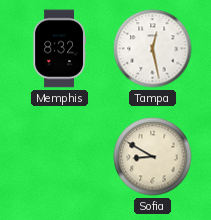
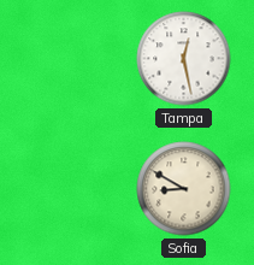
Memphis: 8:32 -> none
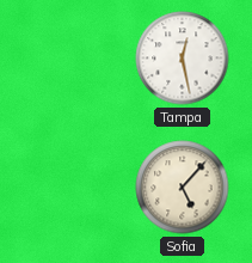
Sofia: 8:50 -> 5:07
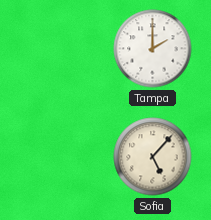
Tampa: 12:28 -> 2:00
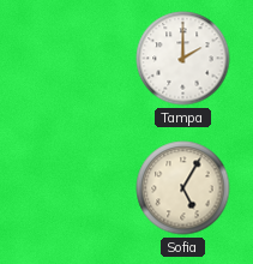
Sofia: 5:07 -> 5:05
